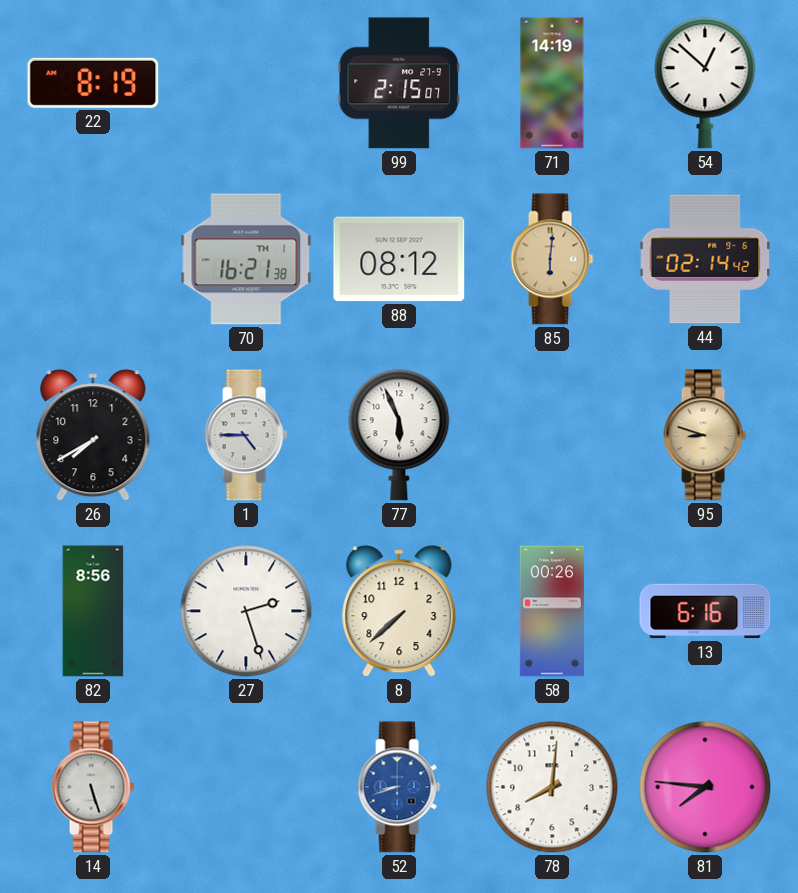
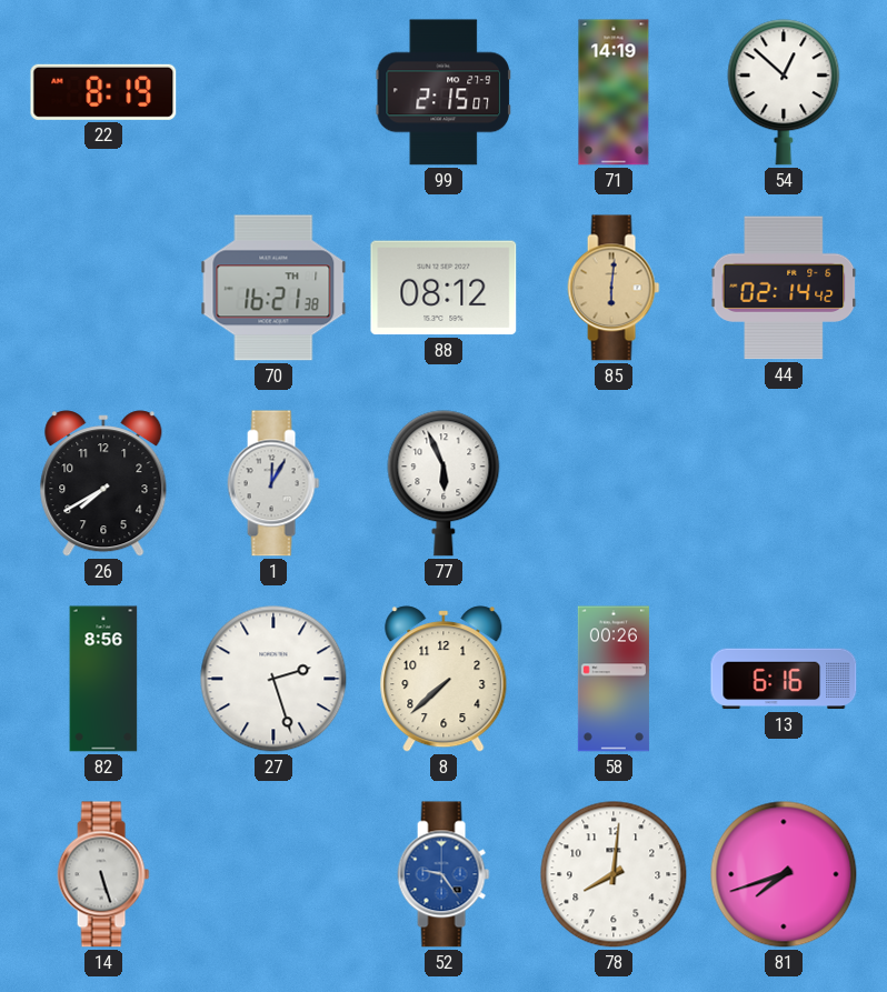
1: 4:45 -> 12:05
95: 8:48 -> none
52: 8:42 -> 9:24
81: 7:46 -> 7:42
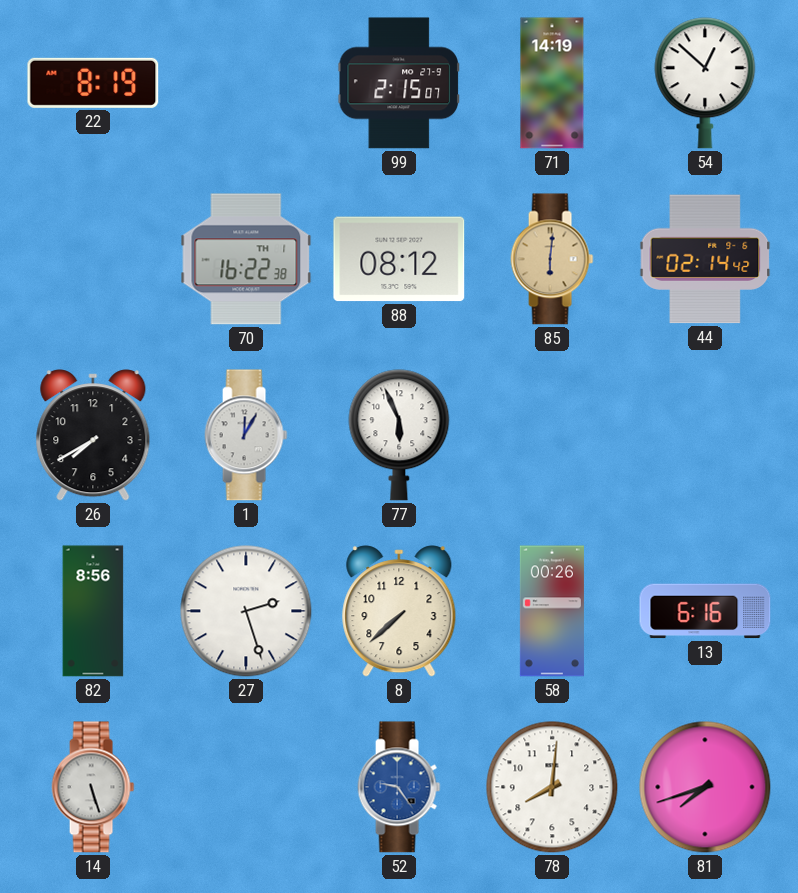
70: 16:21 -> 16:22
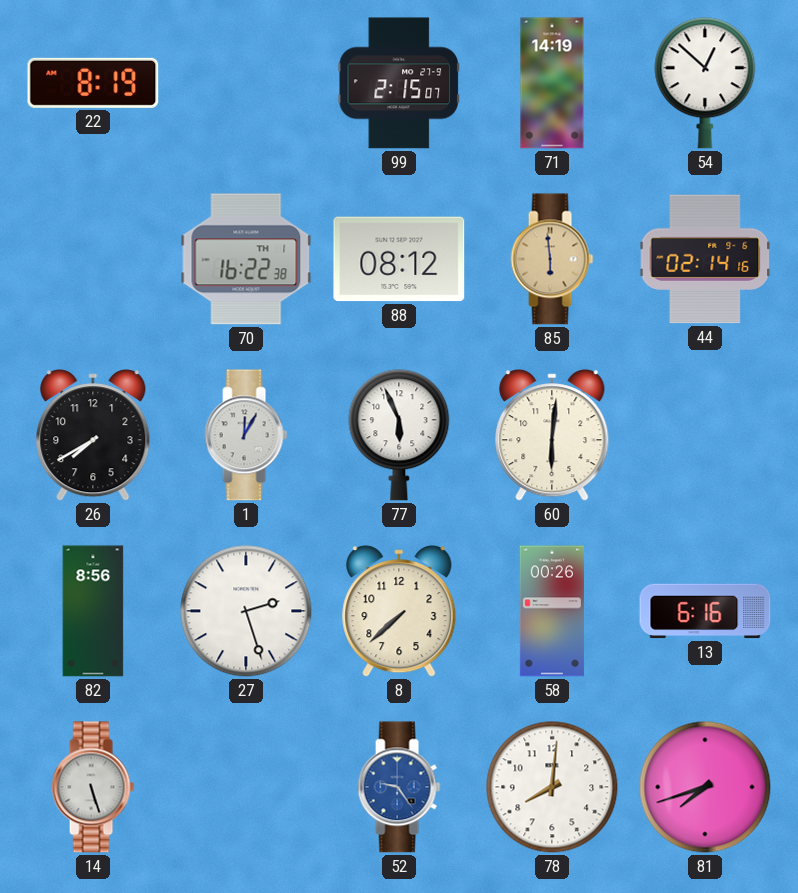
85: 6:01 -> 5:59
44: 02:14:42 -> 02:14:16
60: none -> 6:01
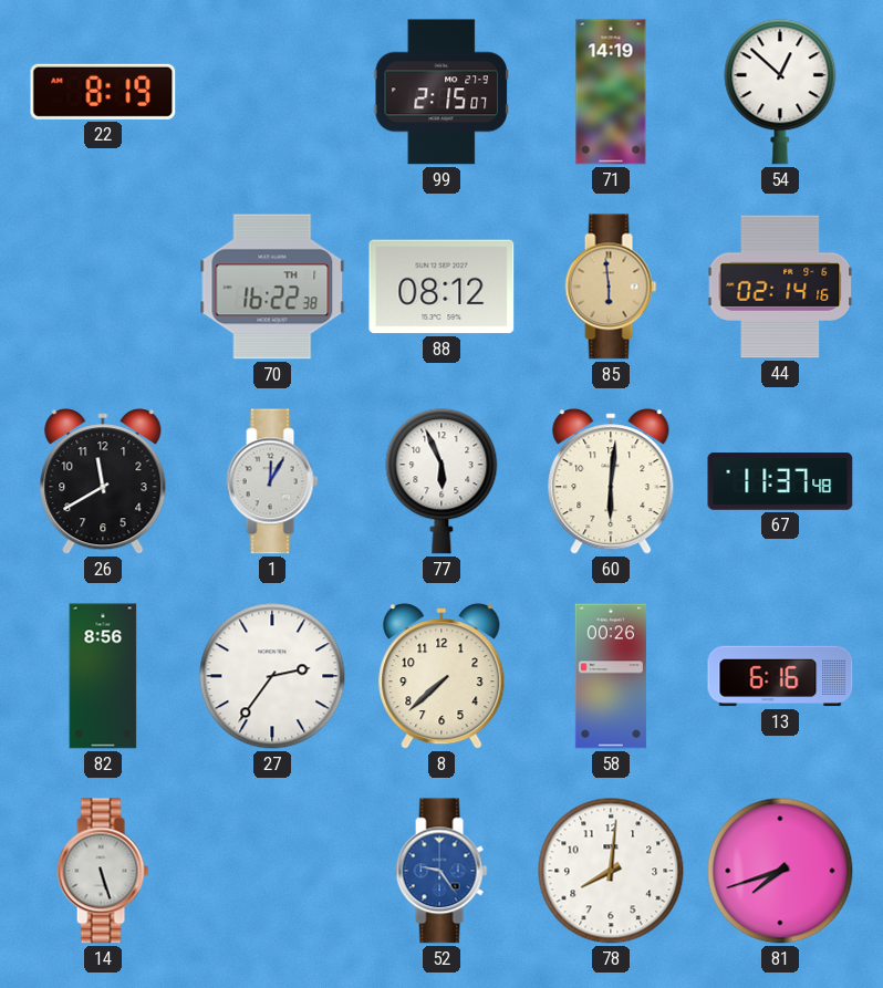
26: 7:40 -> 11:40
67: none -> 11:37
27: 2:27 -> 2:36
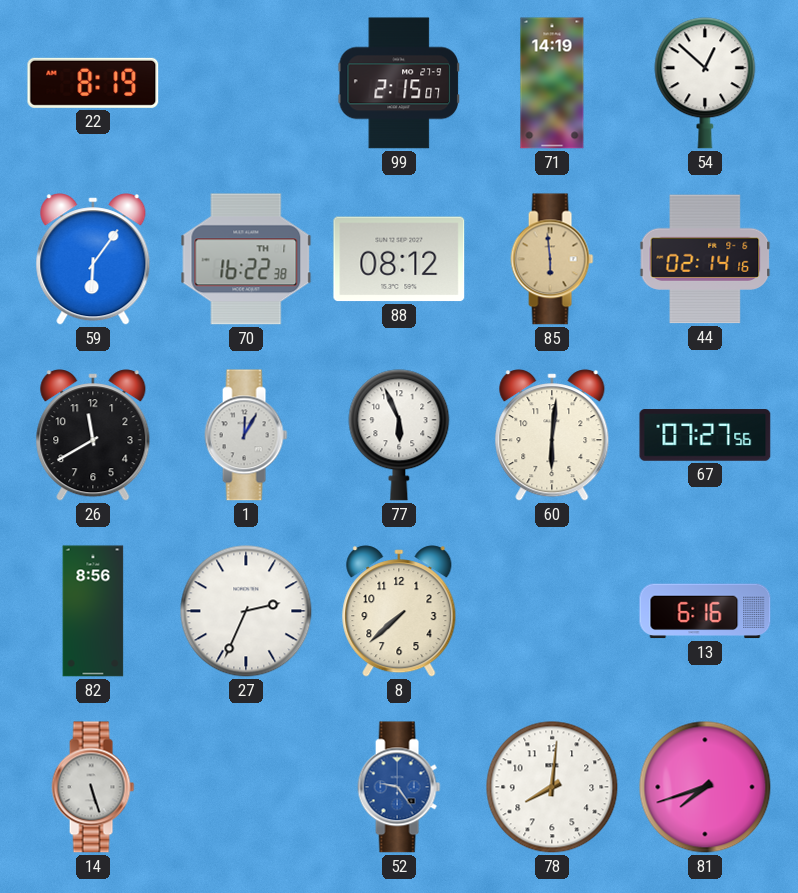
59: none -> 6:06
67: 11:37 -> 07:27
27: 2:36 -> 2:34
58: 00:26 -> none
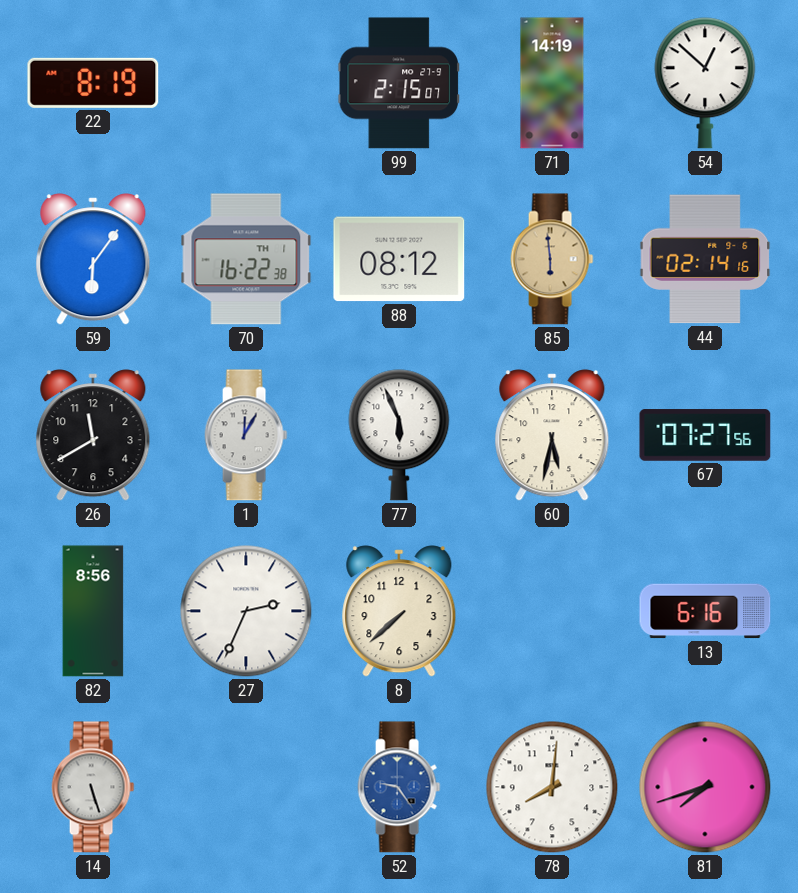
60: 6:01 -> 5:32
